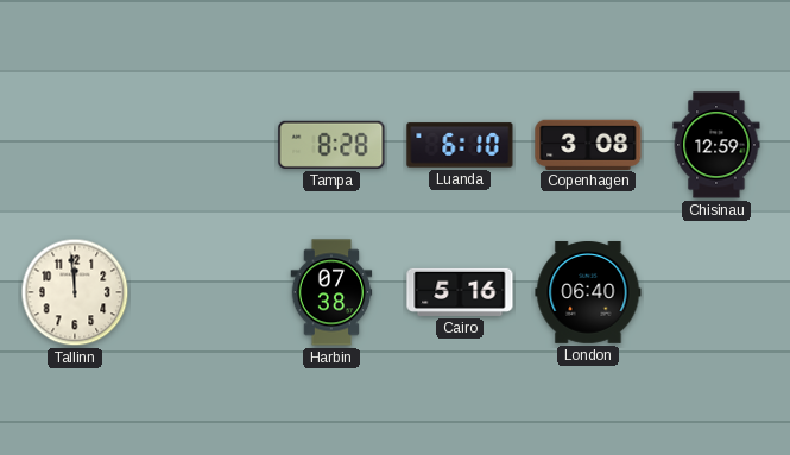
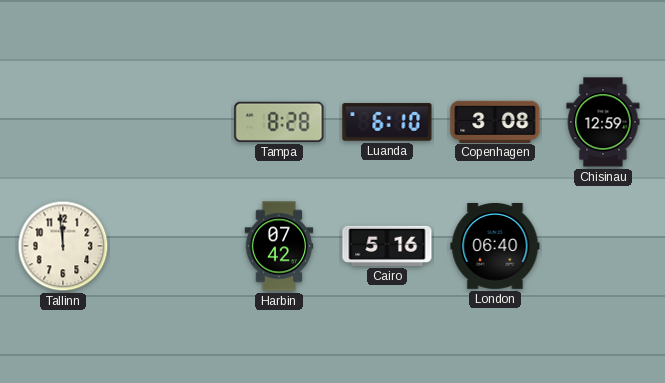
Harbin: 07:38 -> 07:42
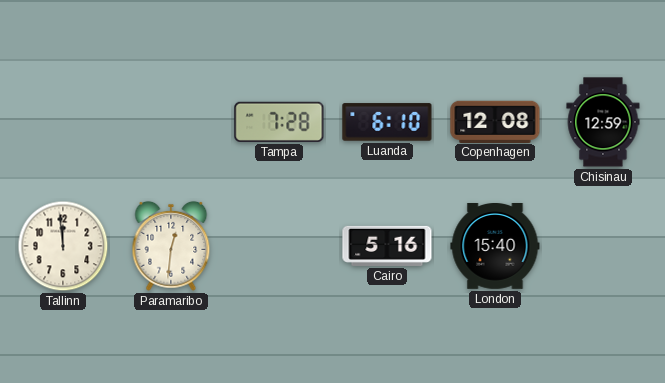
Tampa: 8:28 -> 7:28
Copenhagen: 3:08 -> 12:08
Paramaribo: none -> 12:31
Harbin: 07:42 -> none
London: 06:40 -> 15:40
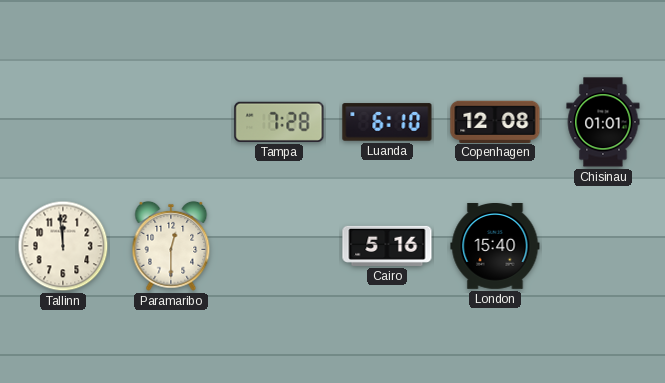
Chisinau: 12:59 -> 01:01
Paramaribo: 12:31 -> 12:30
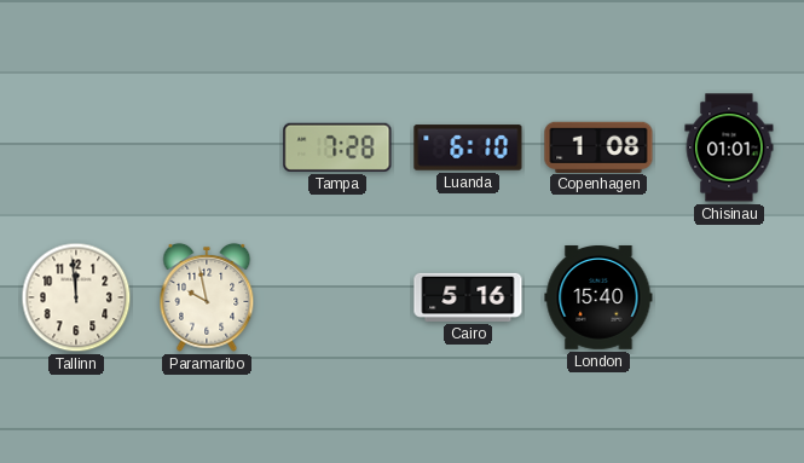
Copenhagen: 12:08 -> 1:08
Paramaribo: 12:30 -> 9:58
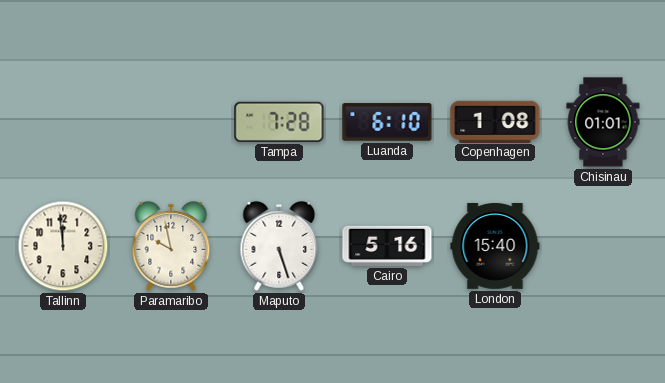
Maputo: none -> 5:27
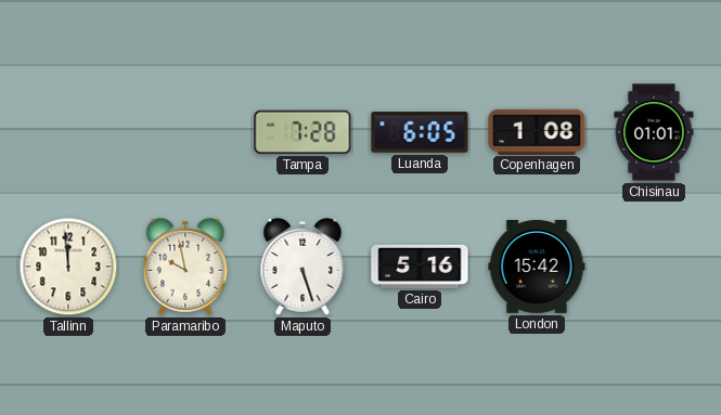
Luanda: 6:10 -> 6:05
London: 15:40 -> 15:42
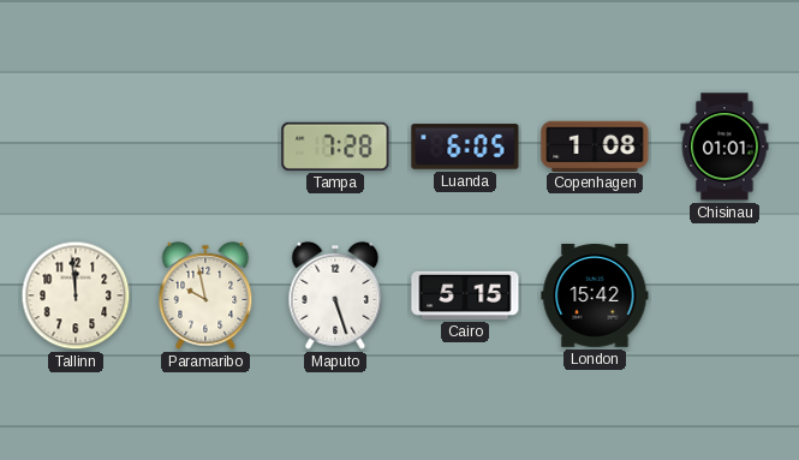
Cairo: 5:16 -> 5:15
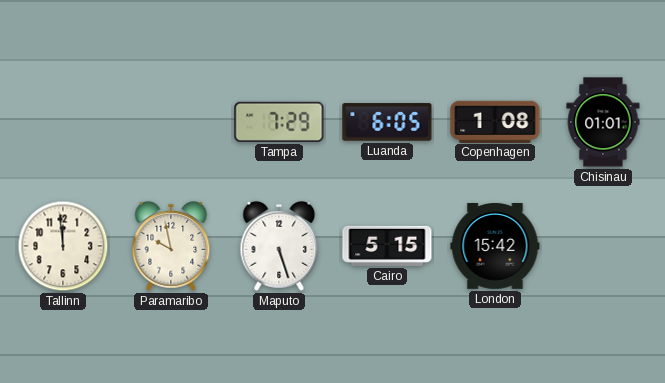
Tampa: 7:28 -> 7:29
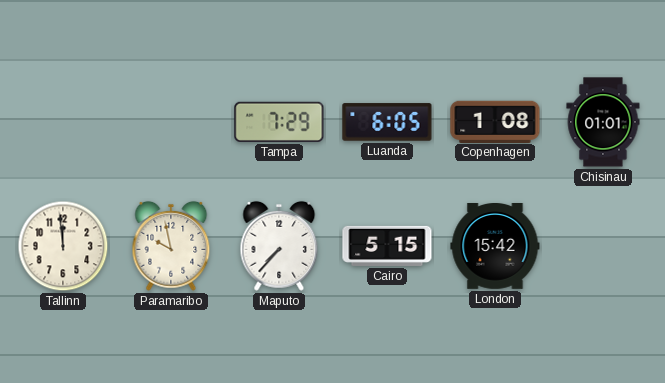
Maputo: 5:27 -> 7:37
